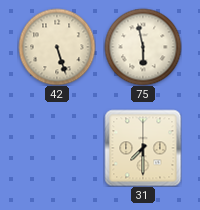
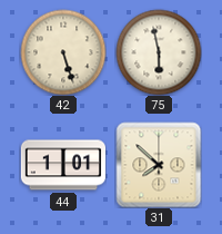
44: none -> 1:01
31: 7:30 -> 7:52
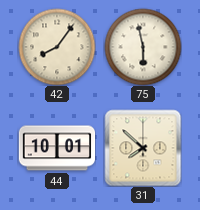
42: 5:27 -> 8:06
44: 1:01 -> 10:01
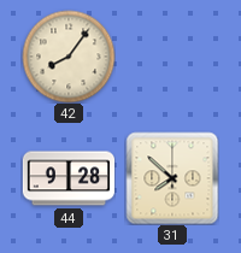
75: 5:58 -> none
44: 10:01 -> 9:28
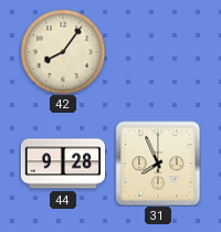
31: 7:52 -> 7:56
